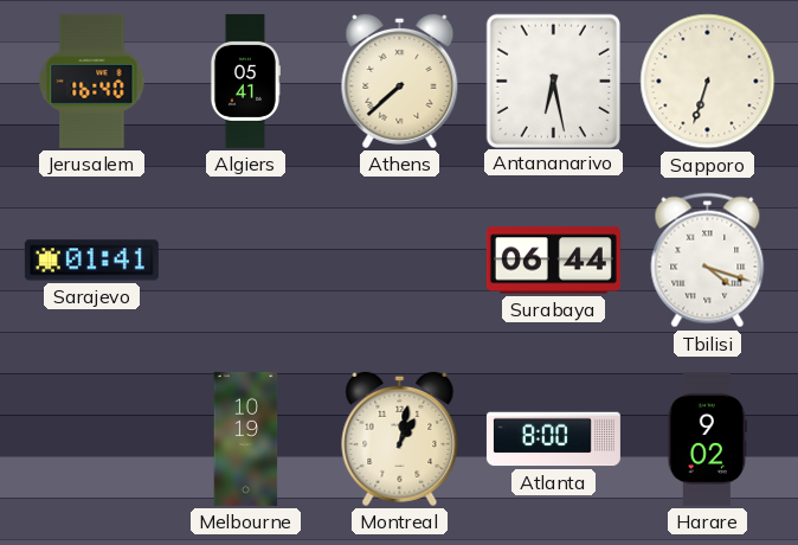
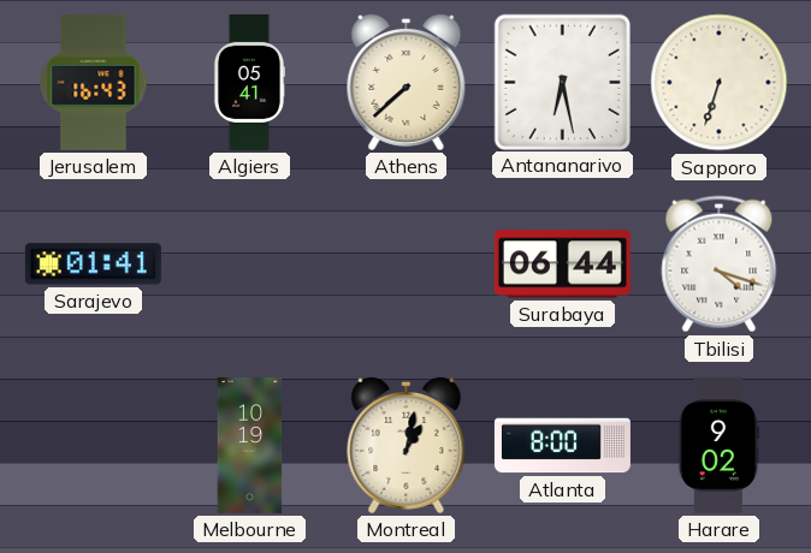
Jerusalem: 16:40 -> 16:43
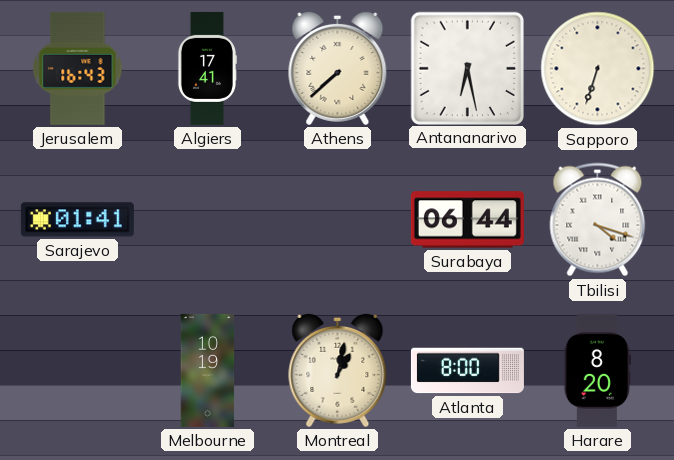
Algiers: 05:41 -> 17:41
Harare: 9:02 -> 8:20
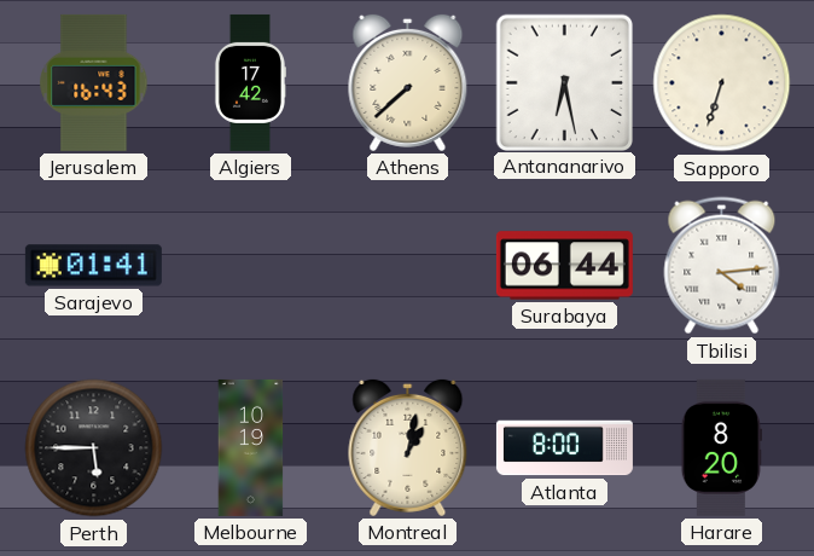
Algiers: 17:41 -> 17:42
Tbilisi: 4:18 -> 4:14
Perth: none -> 5:45
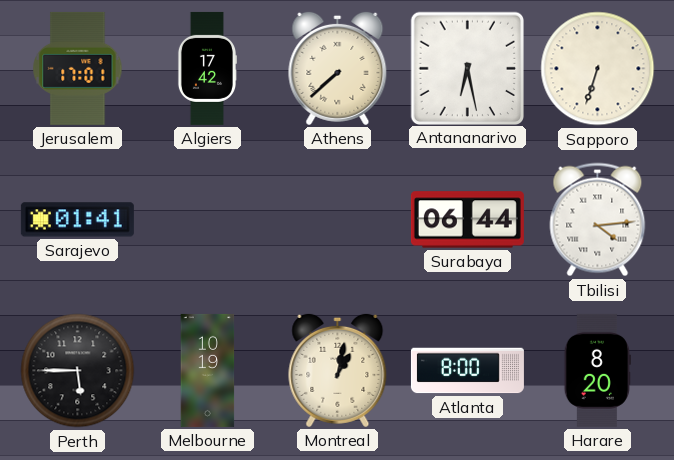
Jerusalem: 16:43 -> 17:01
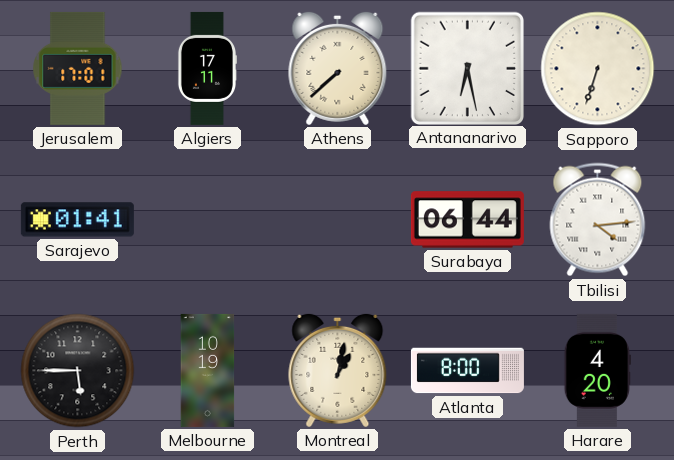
Algiers: 17:42 -> 17:11
Harare: 8:20 -> 4:20
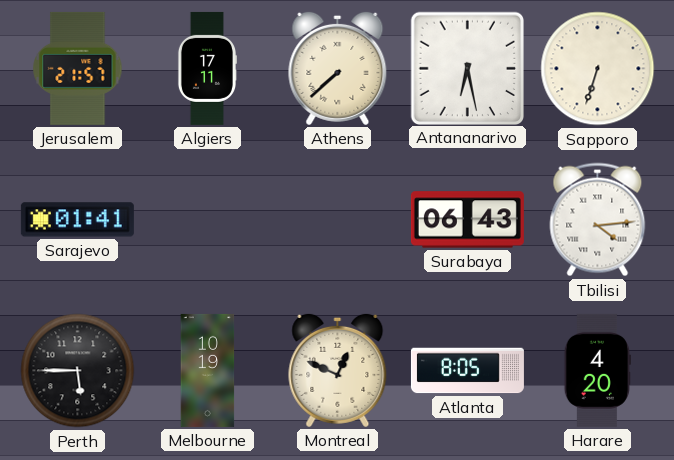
Jerusalem: 17:01 -> 21:57
Surabaya: 06:44 -> 06:43
Montreal: 1:02 -> 12:49
Atlanta: 8:00 -> 8:05
